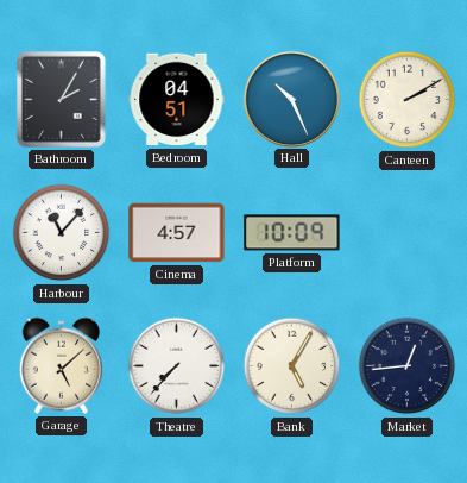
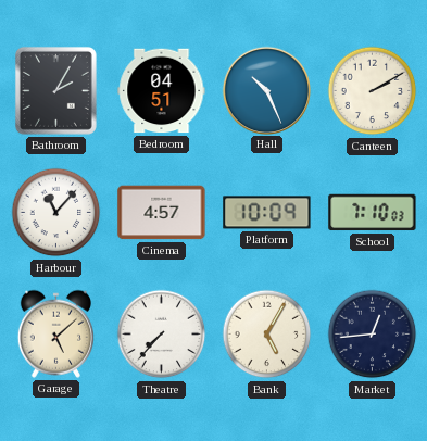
School: none -> 7:10
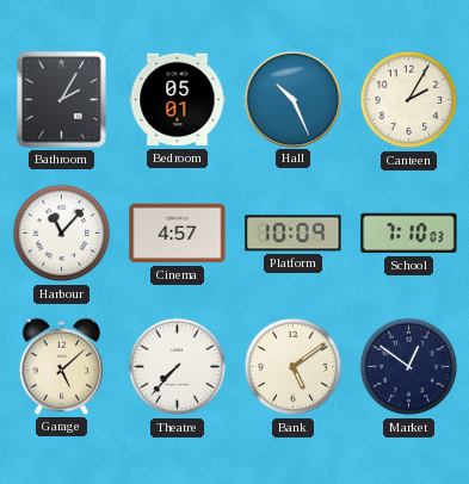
Bedroom: 04:51 -> 05:01
Canteen: 2:10 -> 2:05
Bank: 5:05 -> 5:09
Market: 12:44 -> 12:51
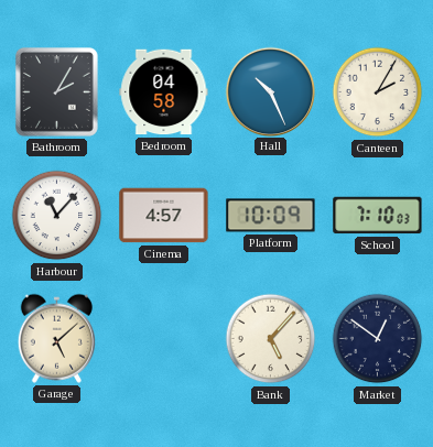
Bedroom: 05:01 -> 04:58
Theatre: 7:37 -> none
Bank: 5:09 -> 5:07
